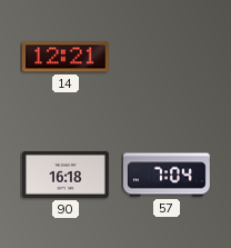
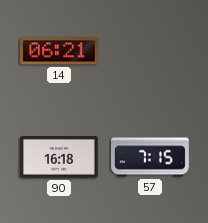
14: 12:21 -> 06:21
57: 7:04 -> 7:15
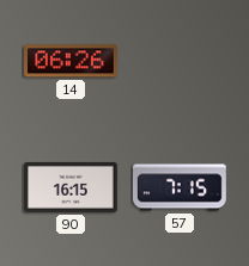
14: 06:21 -> 06:26
90: 16:18 -> 16:15
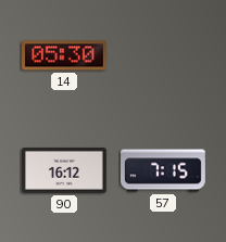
14: 06:26 -> 05:30
90: 16:15 -> 16:12
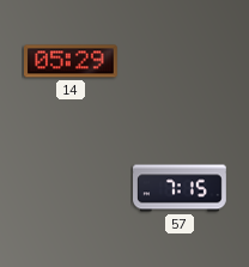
14: 05:30 -> 05:29
90: 16:12 -> none
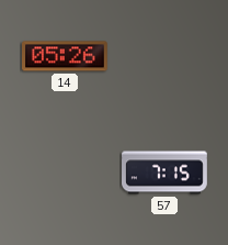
14: 05:29 -> 05:26
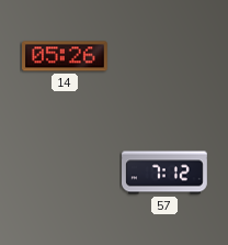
57: 7:15 -> 7:12
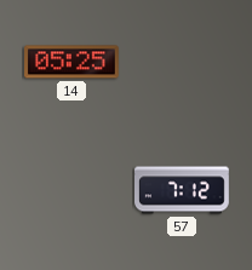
14: 05:26 -> 05:25
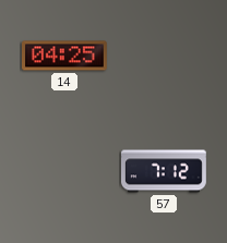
14: 05:25 -> 04:25
